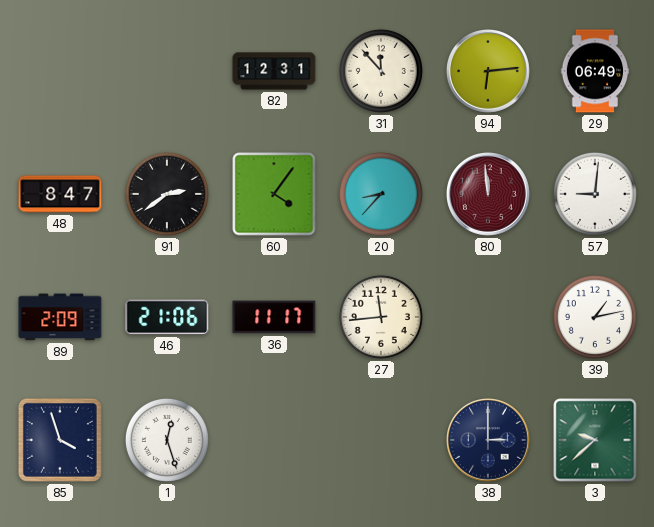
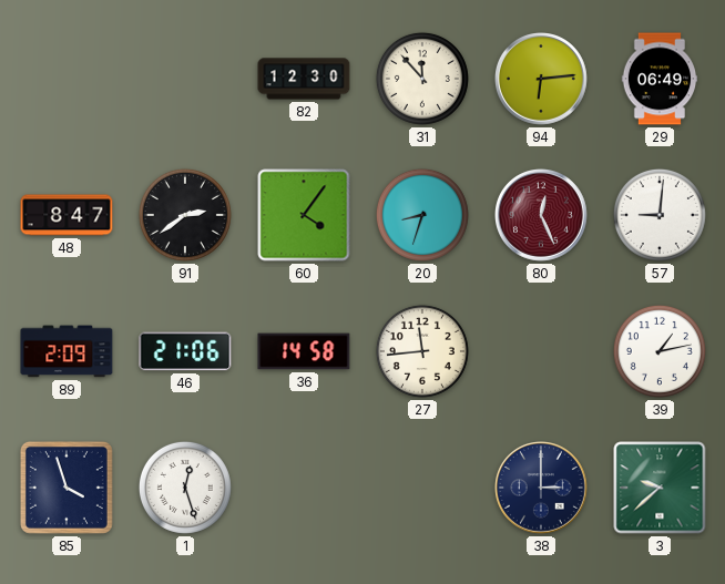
82: 12:31 -> 12:30
20: 8:37 -> 8:33
80: 11:59 -> 12:26
36: 11:17 -> 14:58
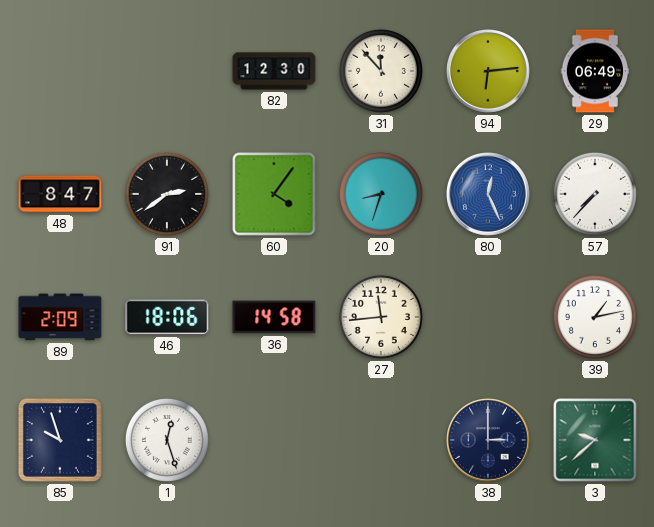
80 dial: burgundy -> blue
57: 9:01 -> 7:37
46: 21:06 -> 18:06
85: 3:57 -> 9:57
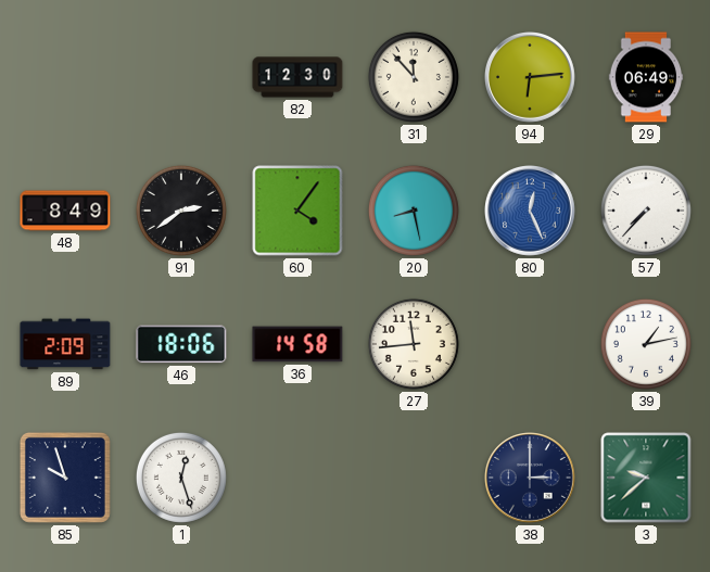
48: 8:47 -> 8:49
20: 8:33 -> 8:28
